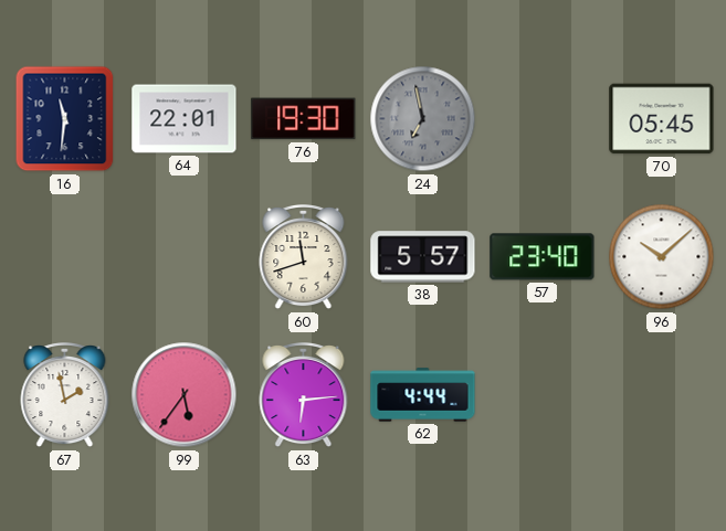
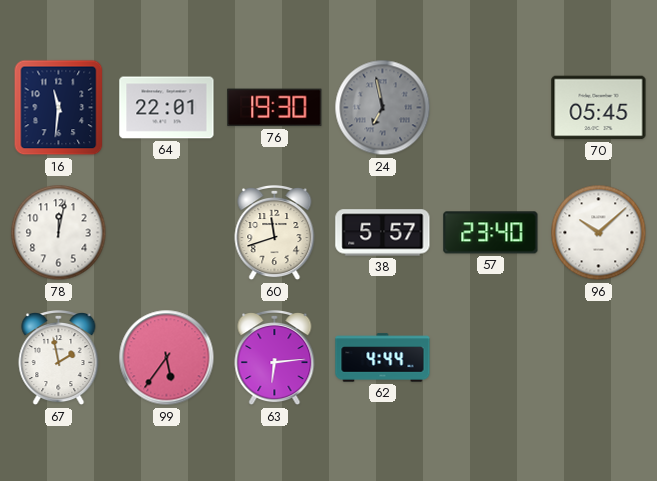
78: none -> 12:02
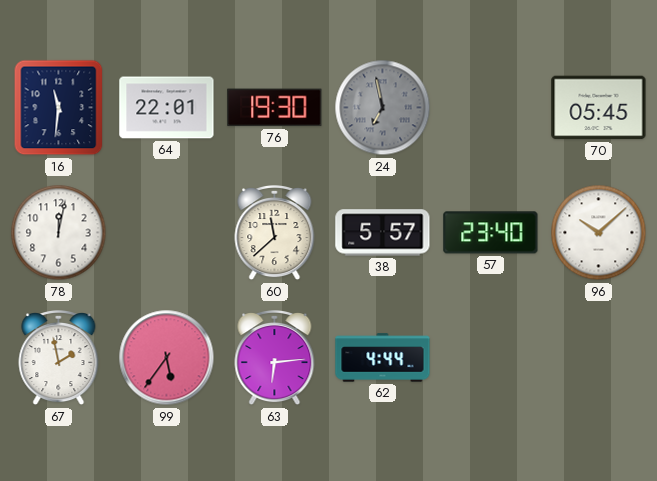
60: 11:42 -> 11:38
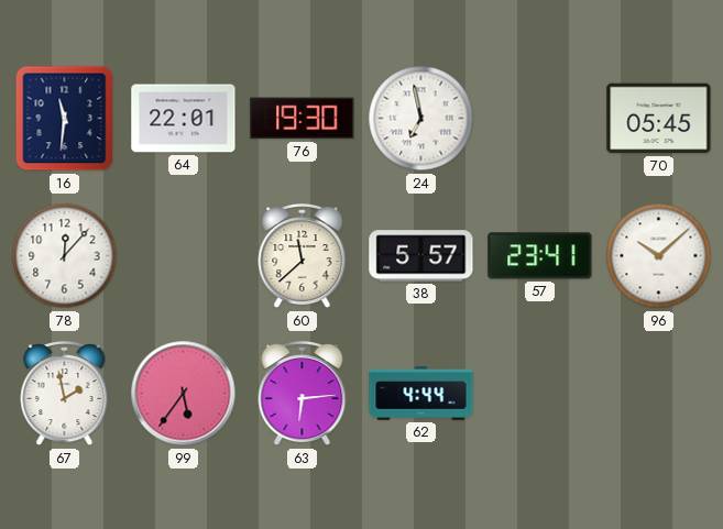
24 dial: grey -> white
78: 12:02 -> 12:07
57: 23:40 -> 23:41
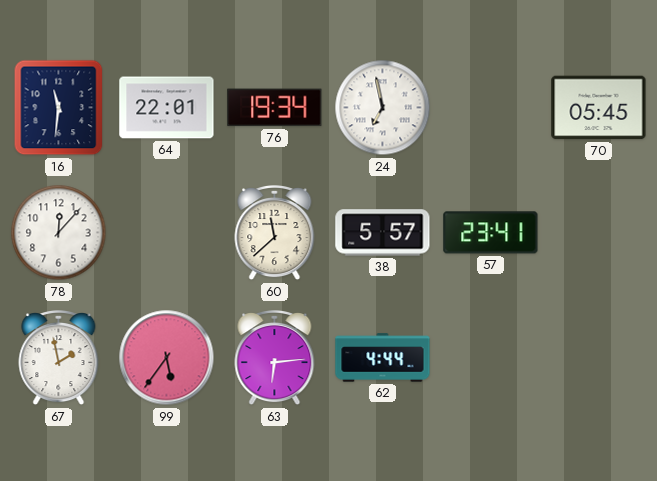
76: 19:30 -> 19:34
96: 10:08 -> none
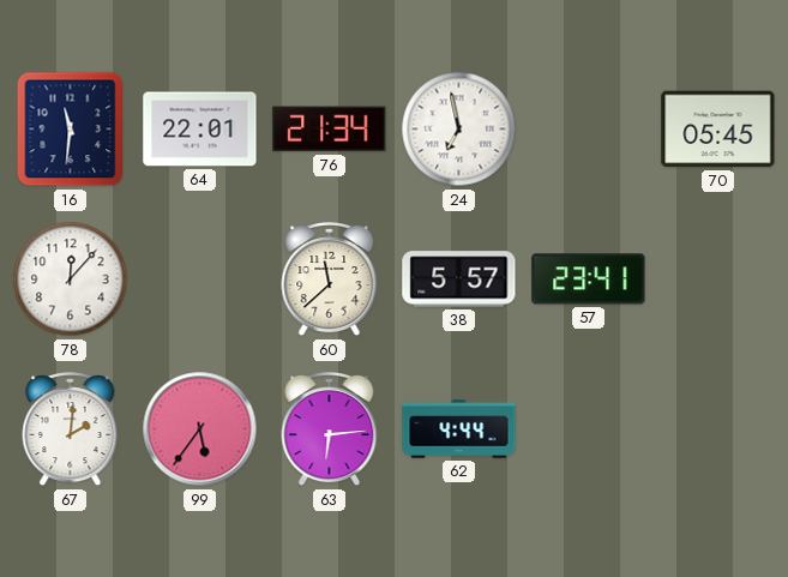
76: 19:34 -> 21:34
67: 1:58 -> 2:01
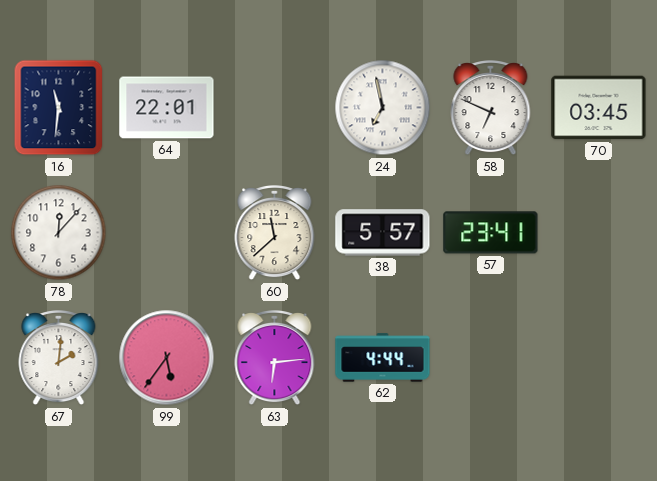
76: 21:34 -> none
58: none -> 6:49
70: 05:45 -> 03:45
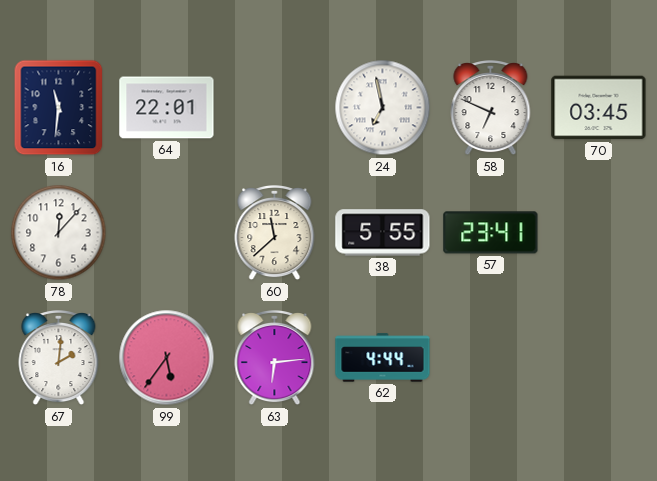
38: 5:57 -> 5:55
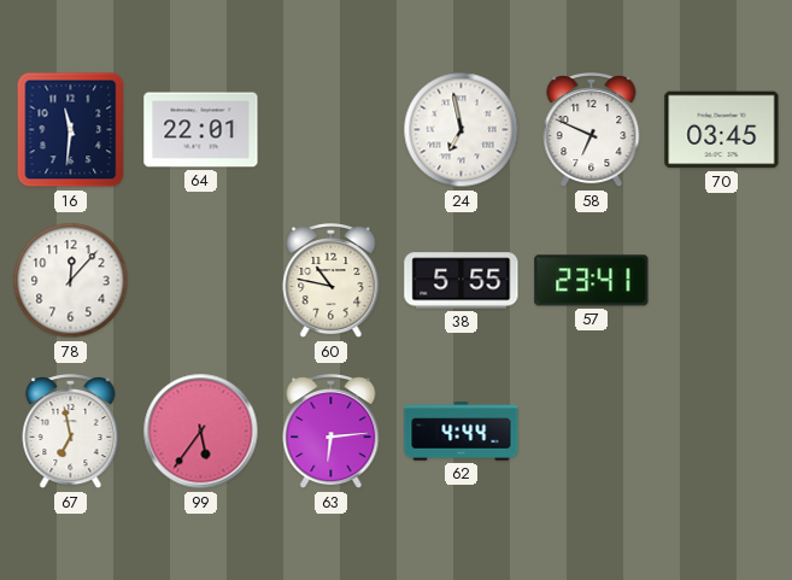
60: 11:38 -> 10:47
67: 2:01 -> 6:58
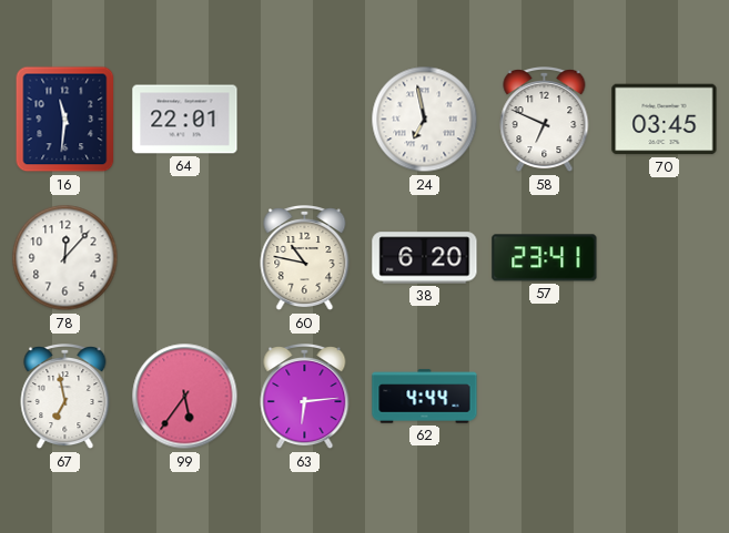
38: 5:55 -> 6:20
